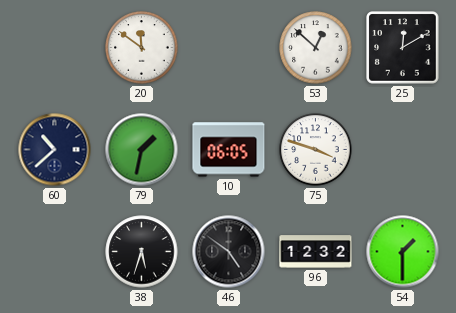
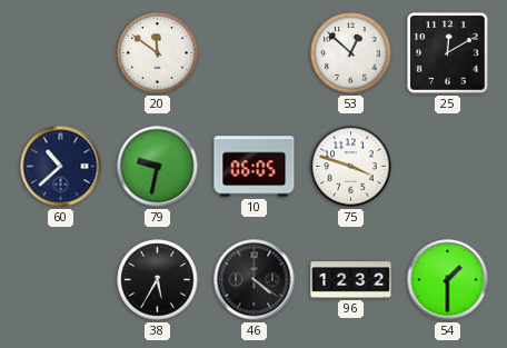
79: 1:32 -> 9:32
38: 5:33 -> 5:35
46: 4:51 -> 4:21
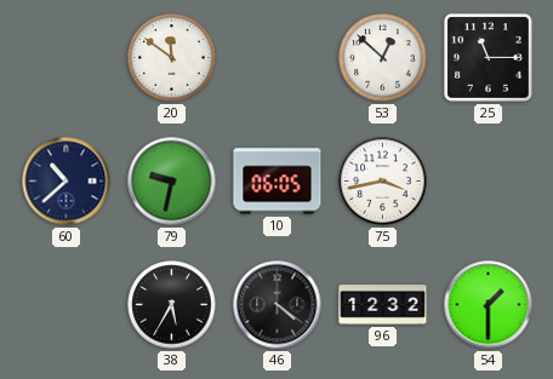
25: 12:10 -> 11:15
75: 3:48 -> 3:43
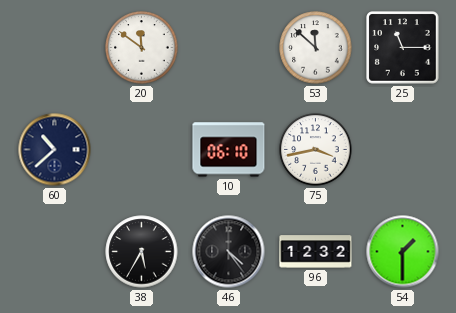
53: 12:52 -> 11:52
79: 9:32 -> none
10: 06:05 -> 06:10
46: 4:21 -> 4:24
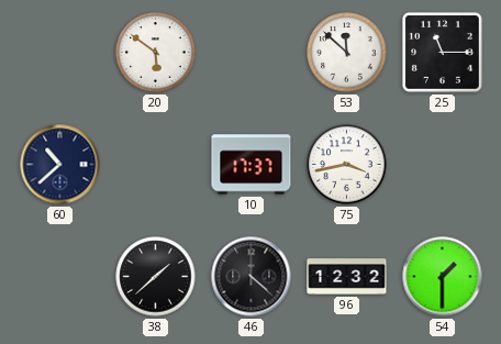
20: 11:51 -> 5:51
10: 06:10 -> 17:37
38: 5:35 -> 1:38
46: 4:24 -> 4:22
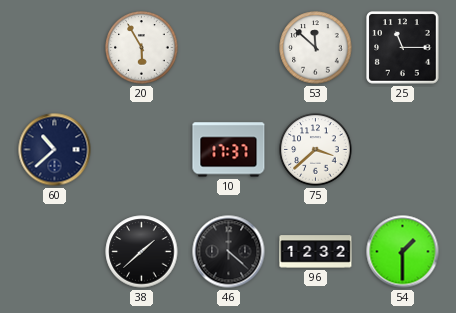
20: 5:51 -> 5:55
75: 3:43 -> 3:38
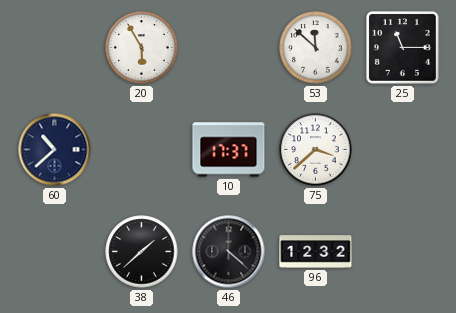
54: 1:30 -> none
